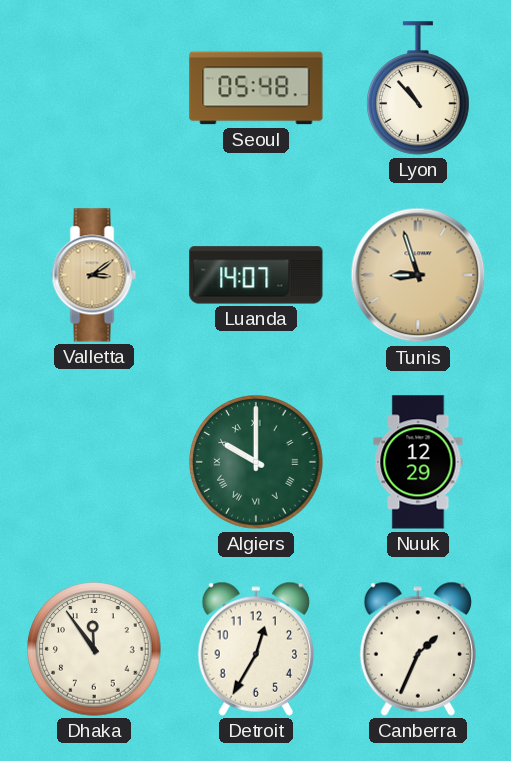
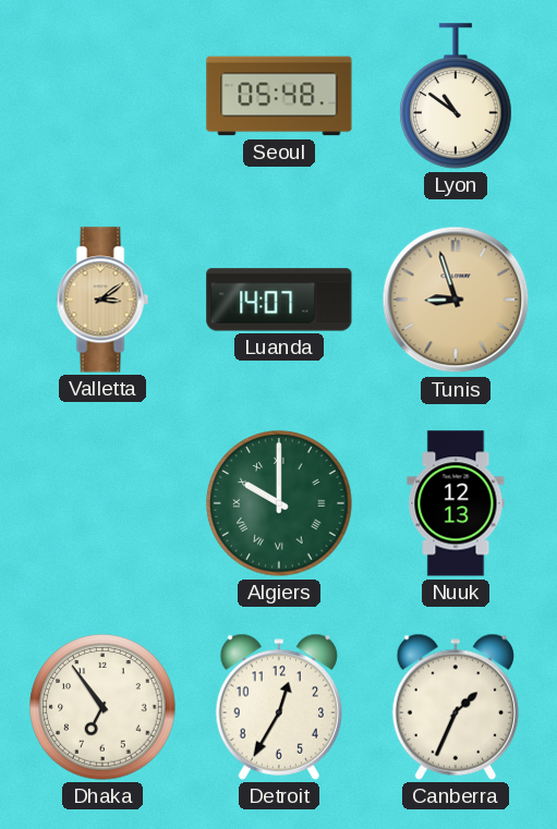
Lyon: 10:53 -> 10:51
Nuuk: 12:29 -> 12:13
Dhaka: 11:54 -> 6:54
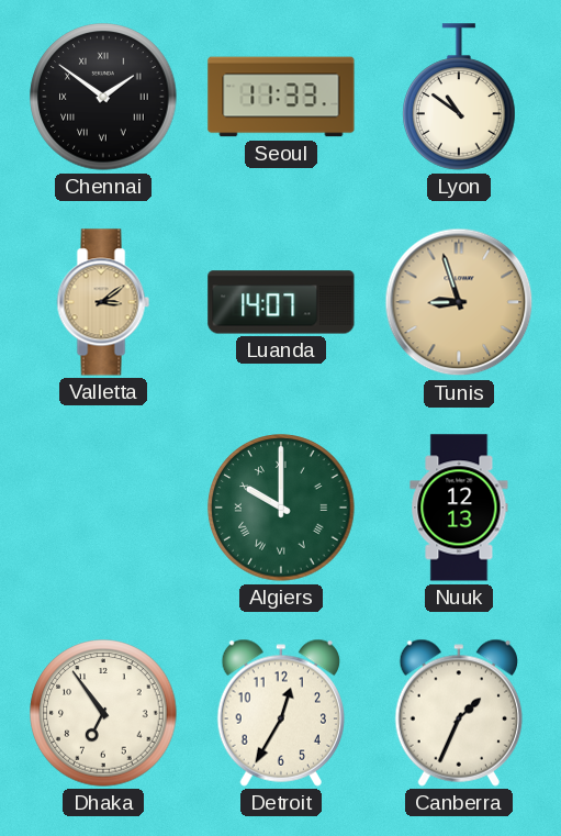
Chennai: none -> 1:51
Seoul: 05:48 -> 11:33
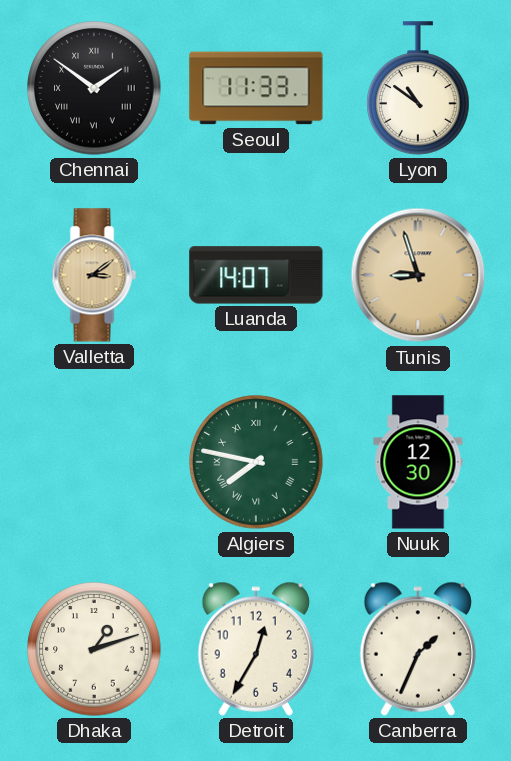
Algiers: 10:00 -> 7:47
Nuuk: 12:13 -> 12:30
Dhaka: 6:54 -> 1:12
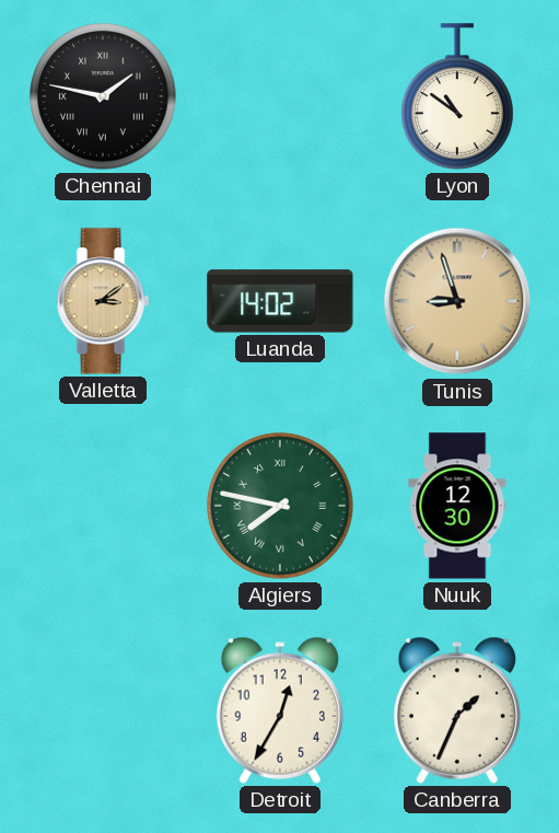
Chennai: 1:51 -> 1:47
Seoul: 11:33 -> none
Luanda: 14:07 -> 14:02
Dhaka: 1:12 -> none
